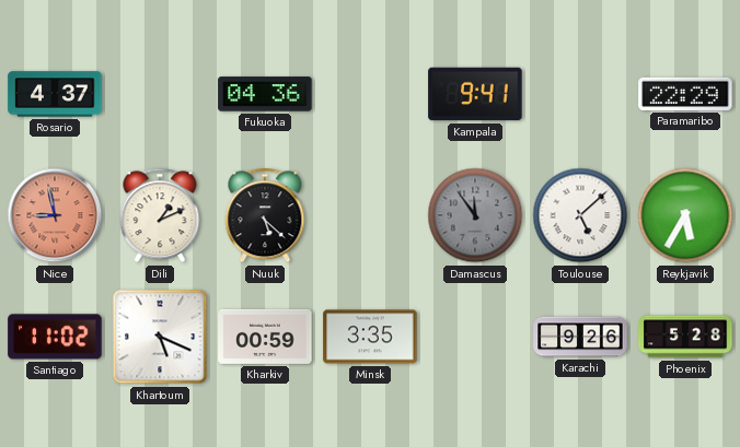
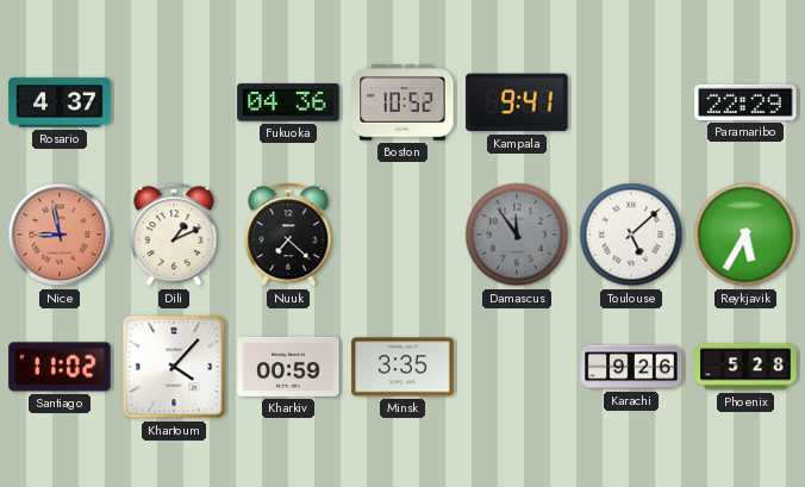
Boston: none -> 10:52
Nuuk: 5:22 -> 7:22
Khartoum: 5:19 -> 4:07
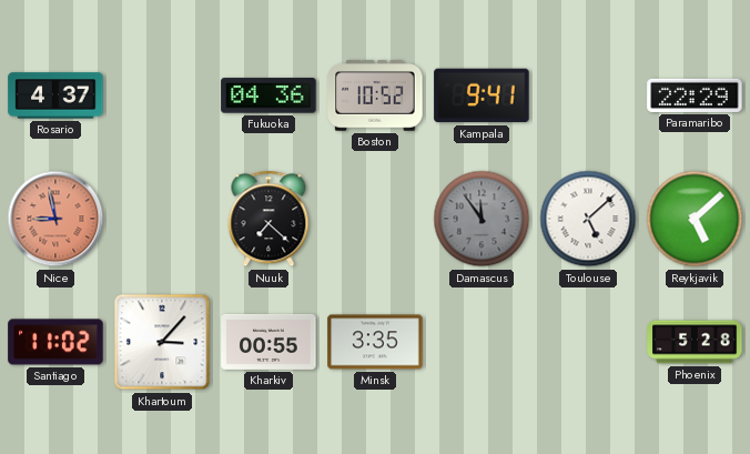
Dili: 1:11 -> none
Reykjavik: 5:35 -> 5:08
Khartoum: 4:07 -> 3:07
Kharkiv: 00:59 -> 00:55
Karachi: 9:26 -> none
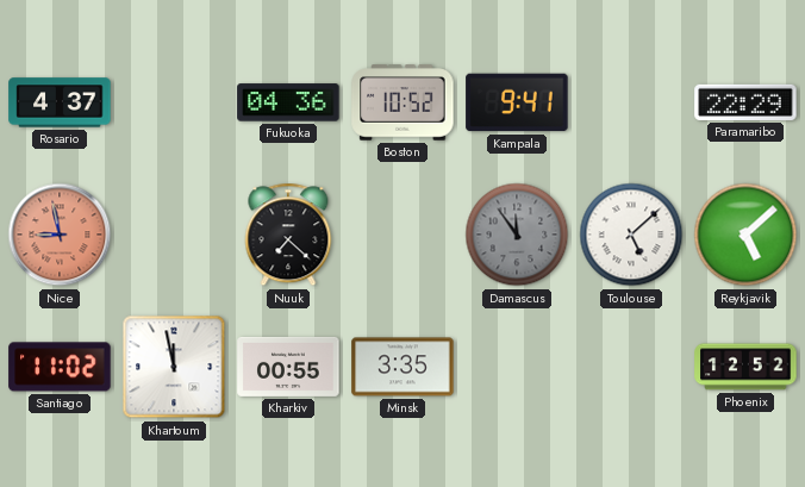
Khartoum: 3:07 -> 11:58
Phoenix: 5:28 -> 12:52
